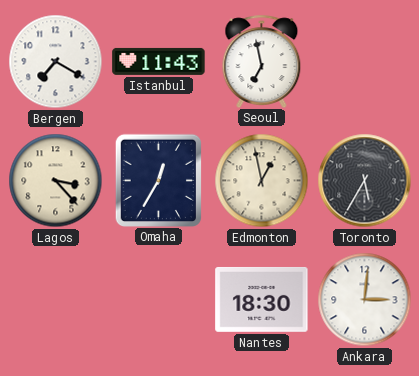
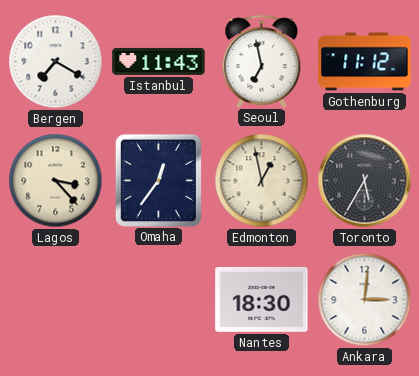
Gothenburg: none -> 11:12
Omaha: 12:35 -> 12:36
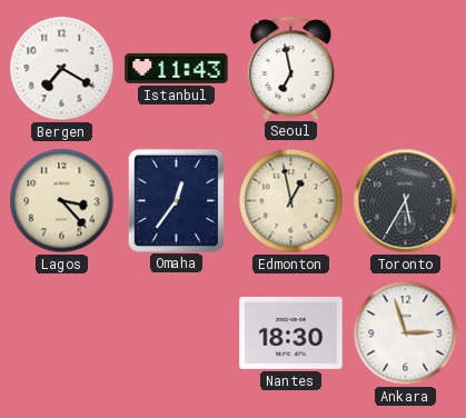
Gothenburg: 11:12 -> none
Ankara: 3:01 -> 2:57
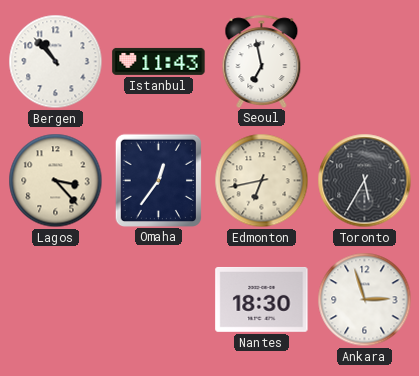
Bergen: 7:20 -> 10:53
Edmonton: 12:58 -> 6:43
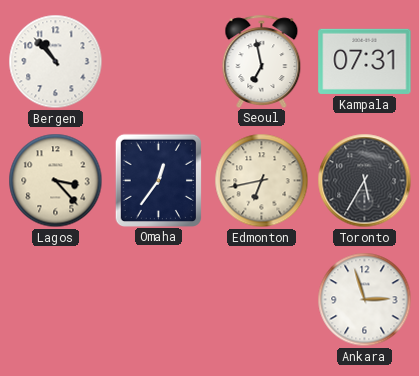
Istanbul: 11:43 -> none
Kampala: none -> 07:31
Nantes: 18:30 -> none
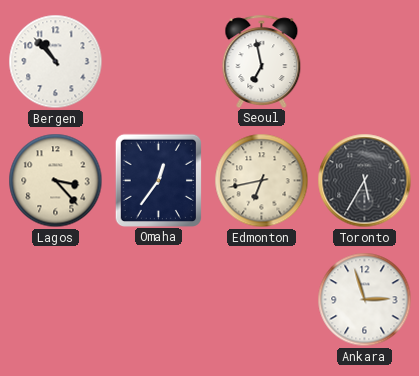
Kampala: 07:31 -> none
